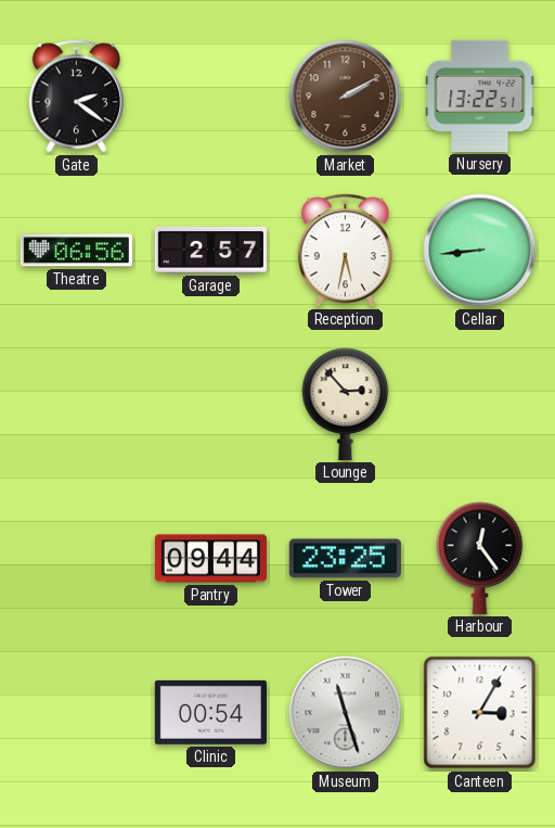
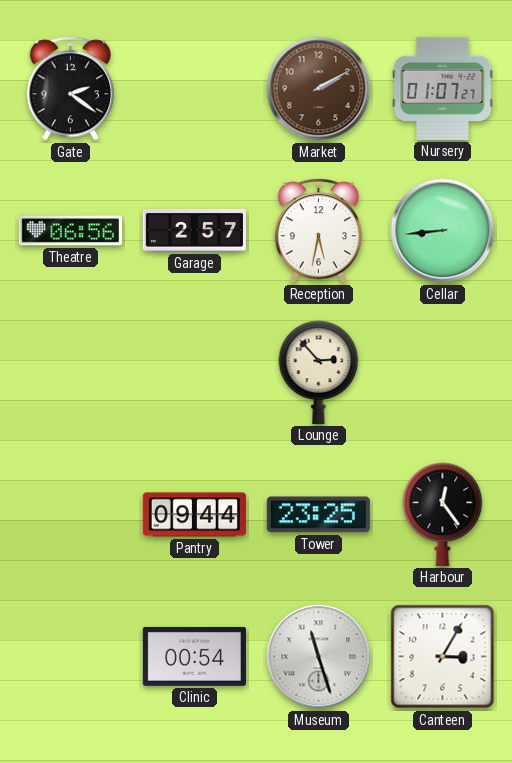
Nursery: 13:22 -> 01:07
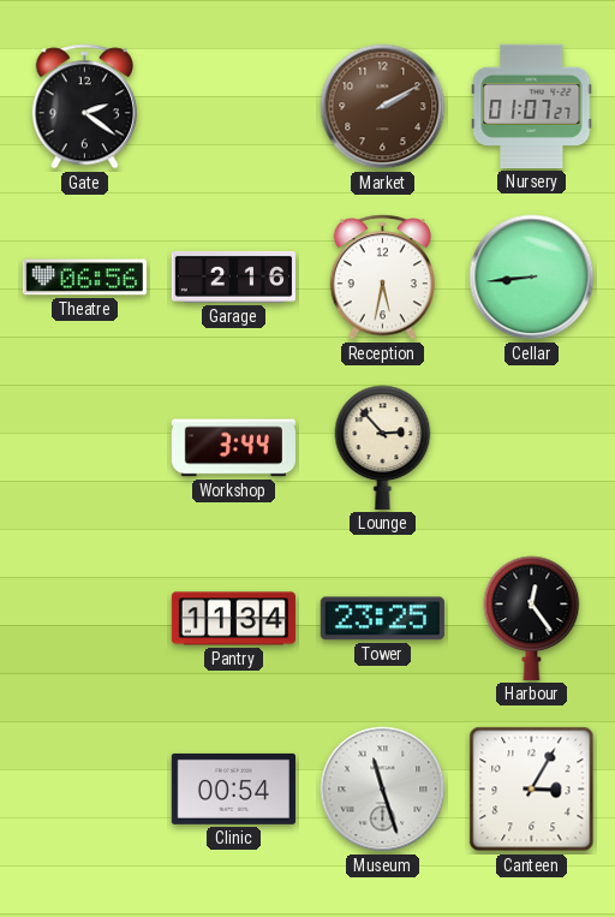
Garage: 2:57 -> 2:16
Workshop: none -> 3:44
Pantry: 09:44 -> 11:34
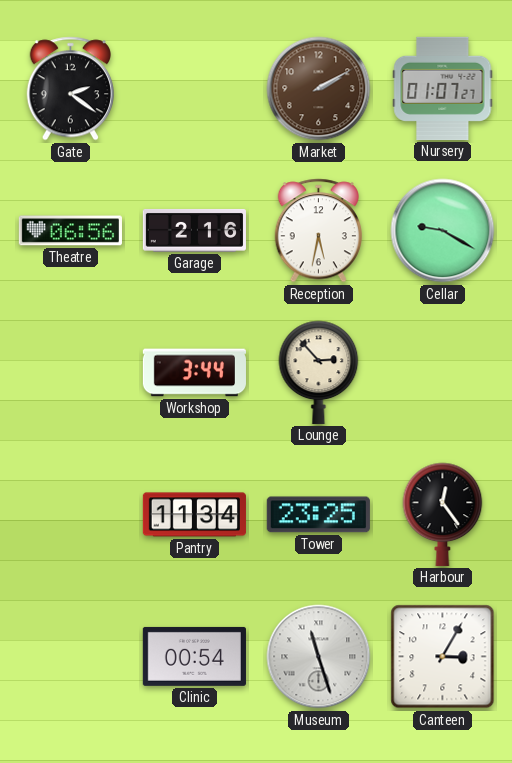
Cellar: 8:44 -> 9:20
